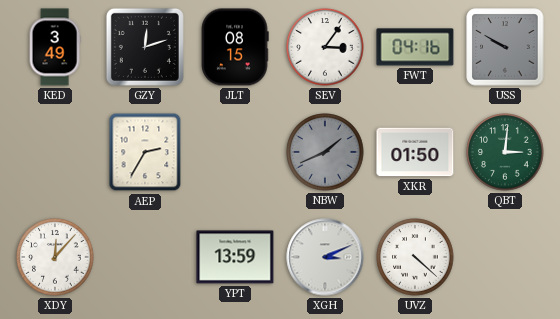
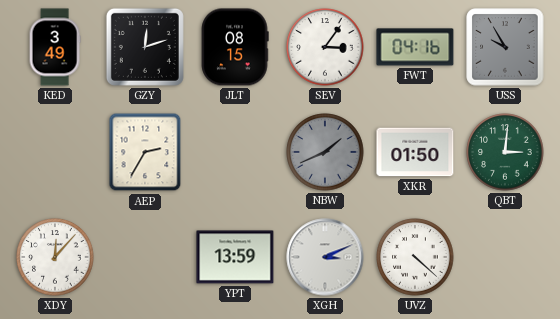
USS: 9:50 -> 9:55
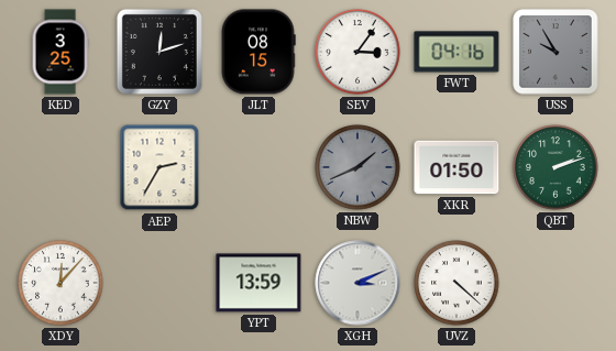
KED: 3:49 -> 3:25
QBT: 3:01 -> 2:12
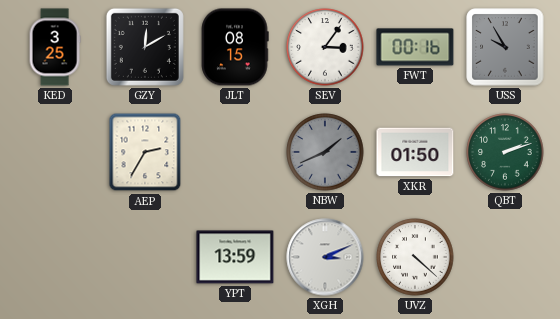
GZY: 12:12 -> 12:10
FWT: 04:16 -> 00:16
XDY: 12:07 -> none
